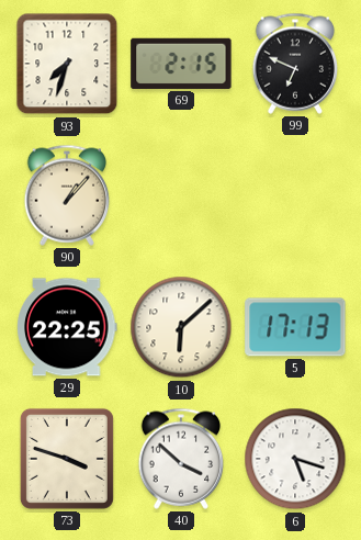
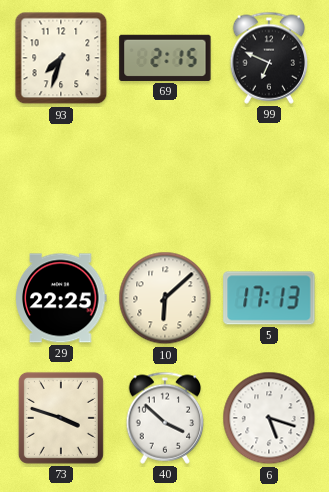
90: 1:07 -> none
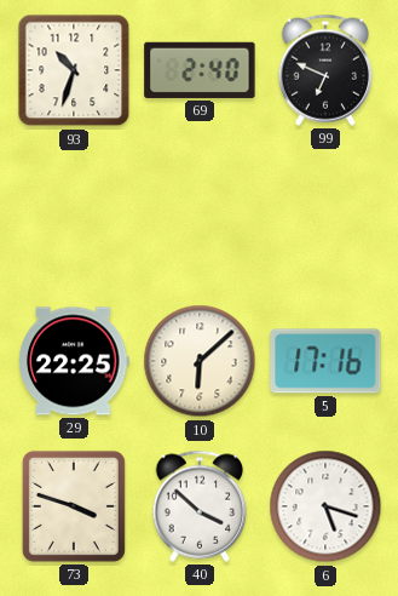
93: 7:33 -> 10:33
69: 2:15 -> 2:40
5: 17:13 -> 17:16
